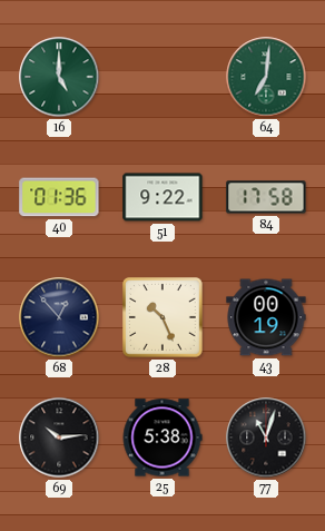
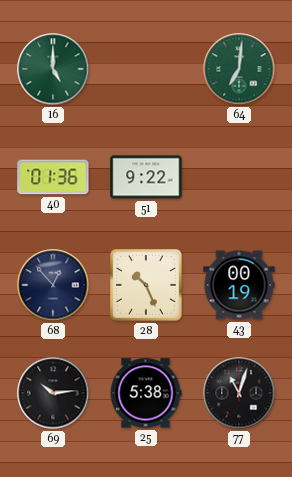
84: 17:58 -> none
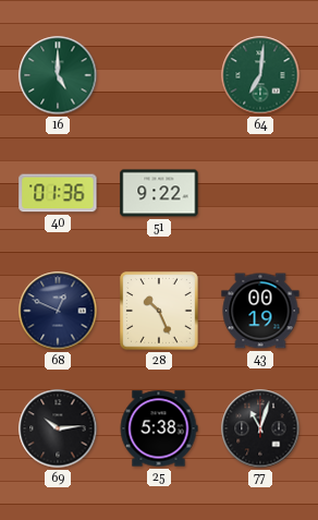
68: 12:53 -> 12:49
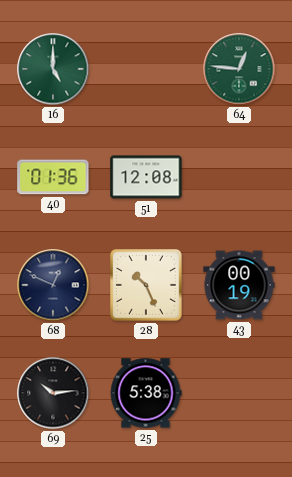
64: 7:01 -> 12:46
51: 9:22 -> 12:08
77: 11:03 -> none
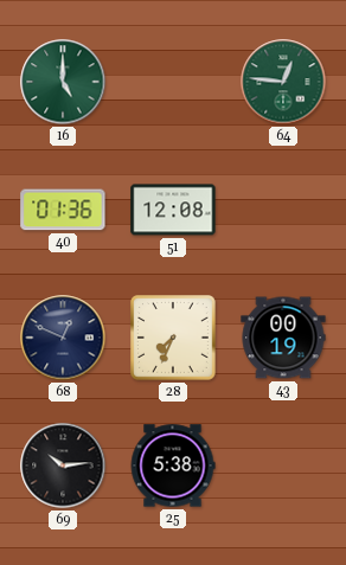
28: 10:26 -> 7:34
